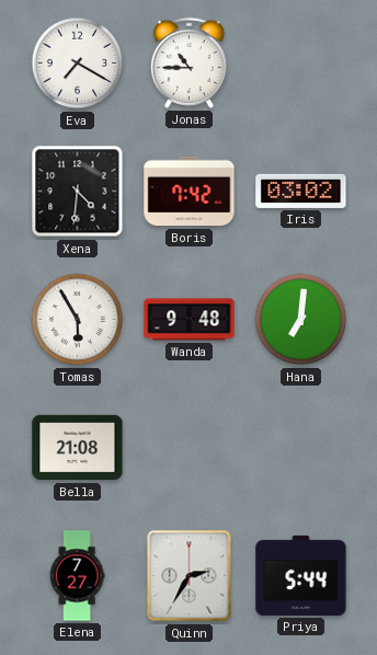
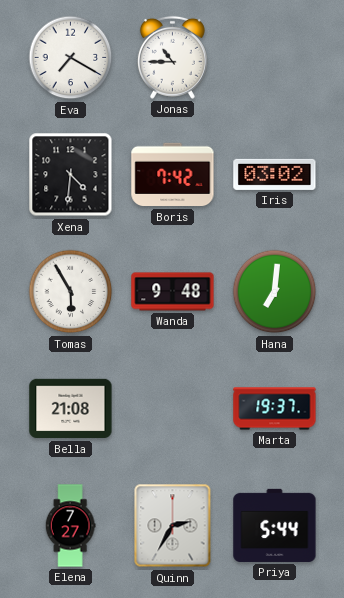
Marta: none -> 19:37
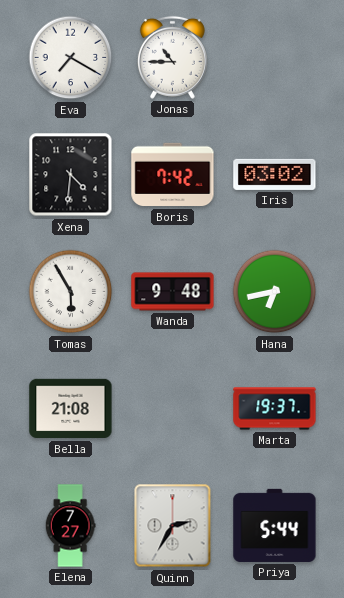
Hana: 7:01 -> 6:43
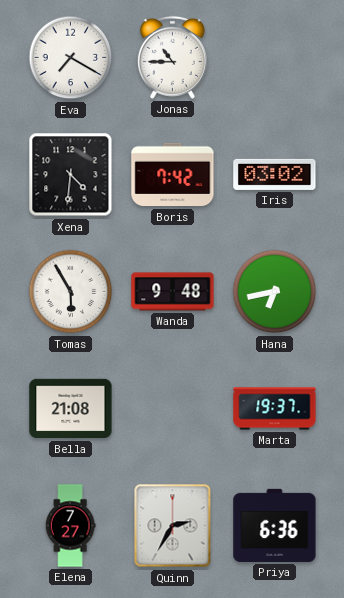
Priya: 5:44 -> 6:36
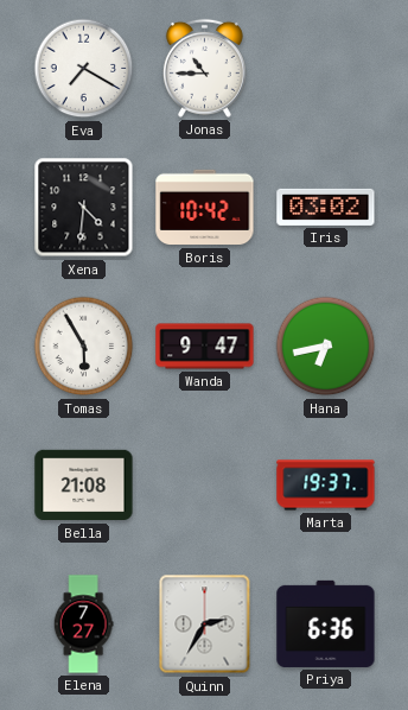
Boris: 7:42 -> 10:42
Wanda: 9:48 -> 9:47
